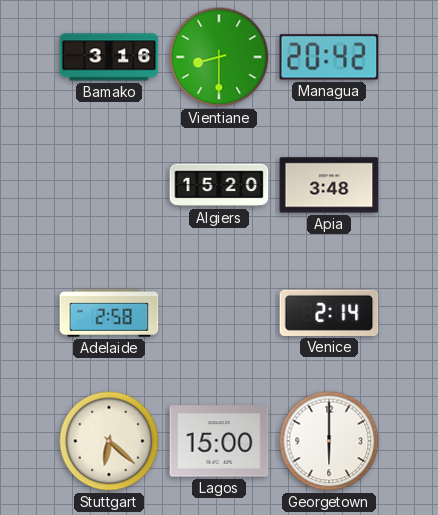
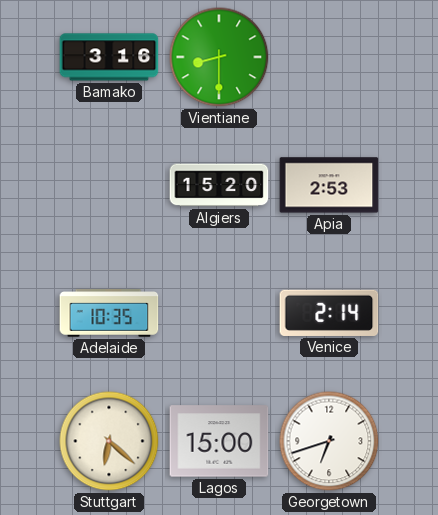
Managua: 20:42 -> none
Apia: 3:48 -> 2:53
Adelaide: 2:58 -> 10:35
Georgetown: 6:00 -> 6:42
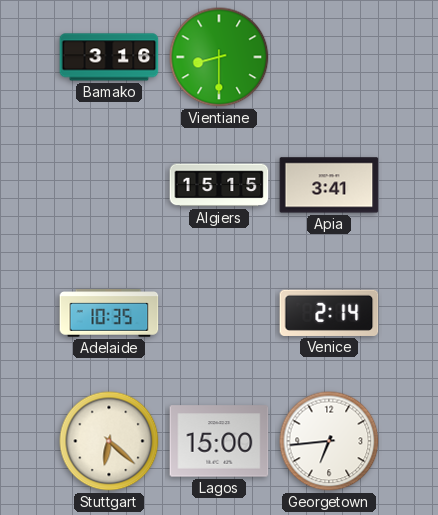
Algiers: 15:20 -> 15:15
Apia: 2:53 -> 3:41
Georgetown: 6:42 -> 6:44
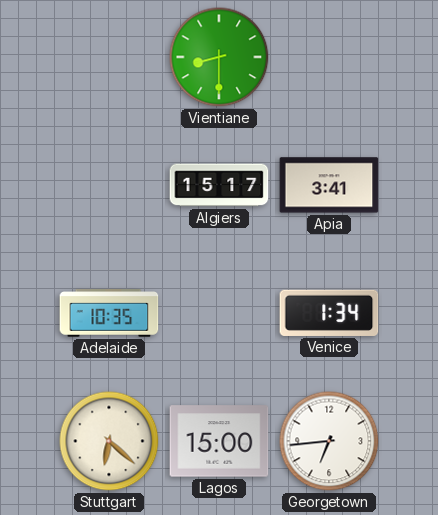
Bamako: 3:16 -> none
Algiers: 15:15 -> 15:17
Venice: 2:14 -> 1:34
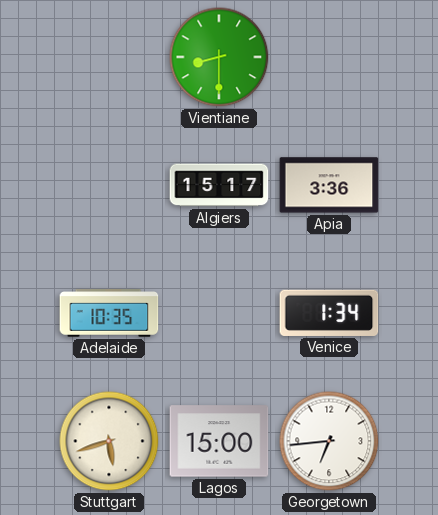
Apia: 3:41 -> 3:36
Stuttgart: 6:22 -> 5:42
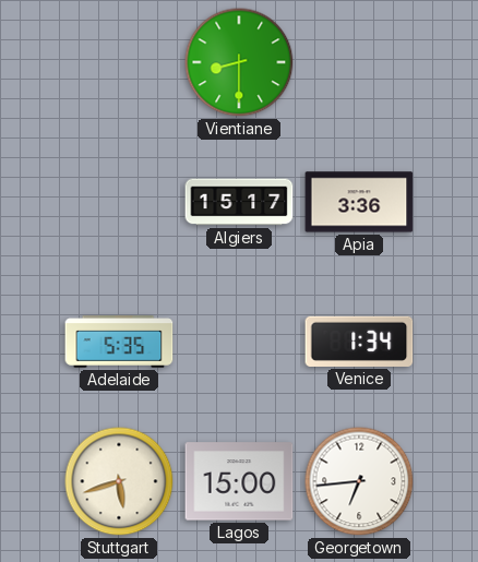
Adelaide: 10:35 -> 5:35
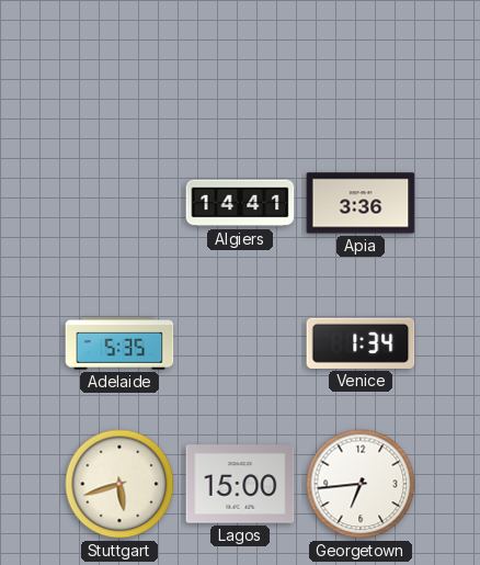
Vientiane: 8:30 -> none
Algiers: 15:17 -> 14:41
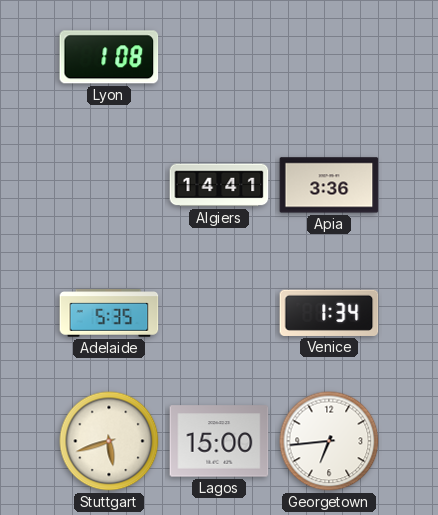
Lyon: none -> 1:08
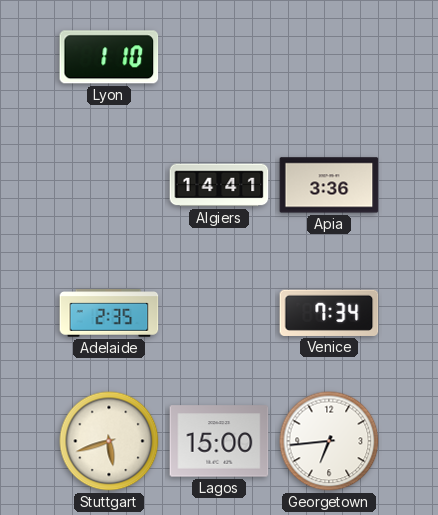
Lyon: 1:08 -> 1:10
Adelaide: 5:35 -> 2:35
Venice: 1:34 -> 7:34
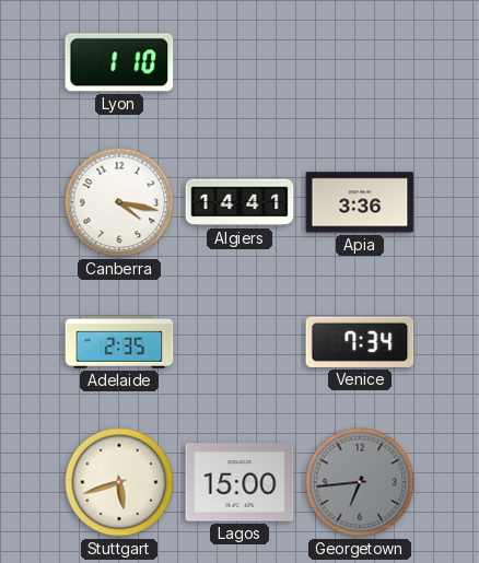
Canberra: none -> 4:17
Georgetown dial: white -> grey
